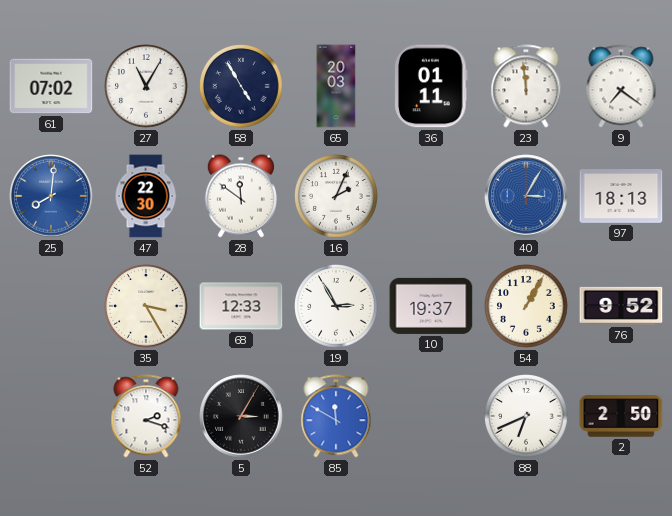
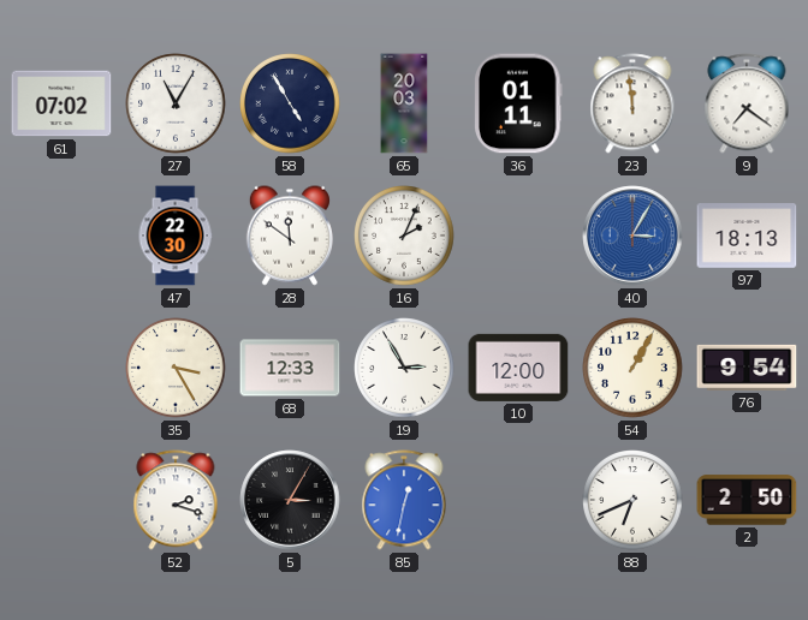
25: 8:01 -> none
10: 19:37 -> 12:00
76: 9:52 -> 9:54
85: 11:50 -> 12:32
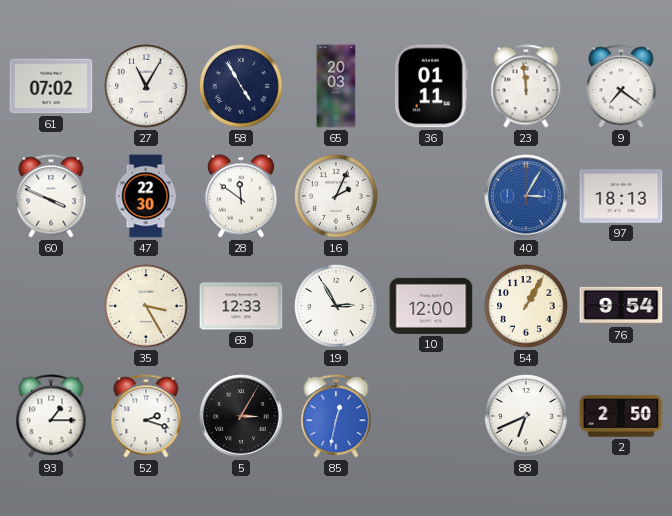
60: none -> 3:49
93: none -> 1:15
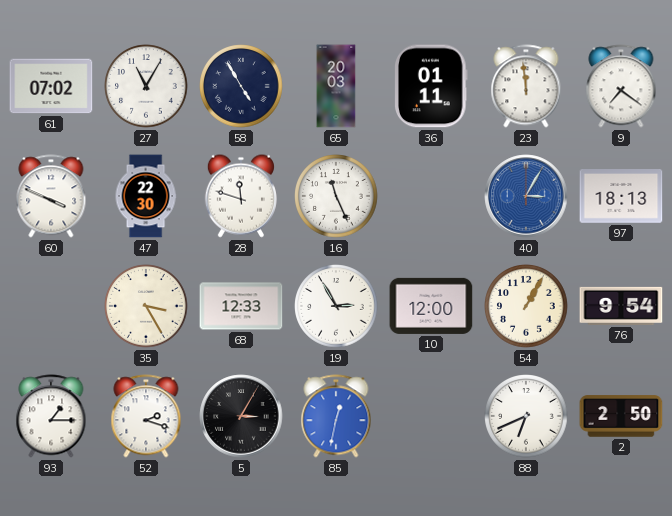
28: 11:51 -> 11:48
16: 2:04 -> 11:26
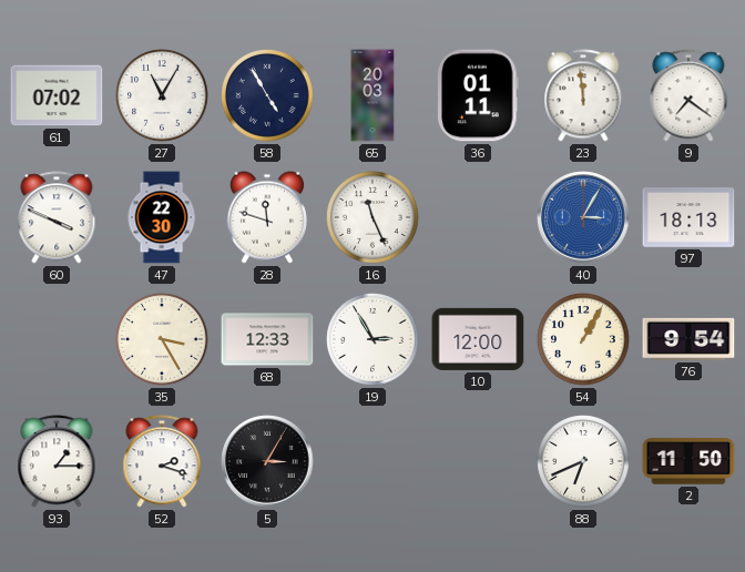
85: 12:32 -> none
2: 2:50 -> 11:50
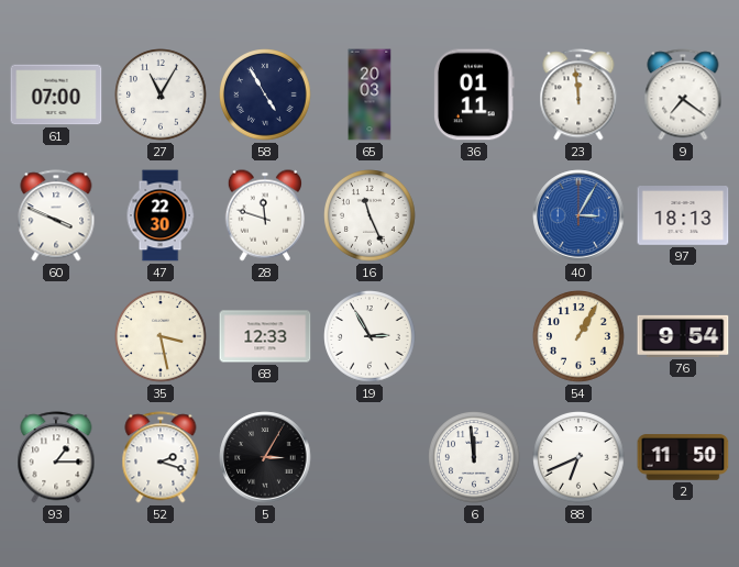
61: 07:02 -> 07:00
35: 3:25 -> 3:28
10: 12:00 -> none
6: none -> 11:59
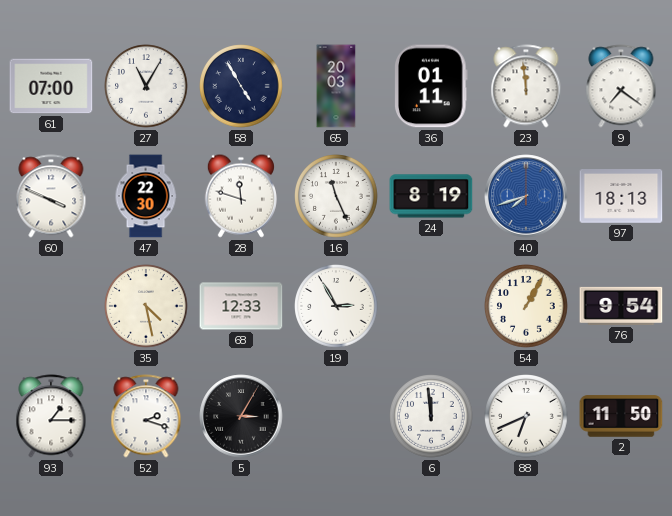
24: none -> 8:19
40: 3:05 -> 7:42
35: 3:28 -> 4:28
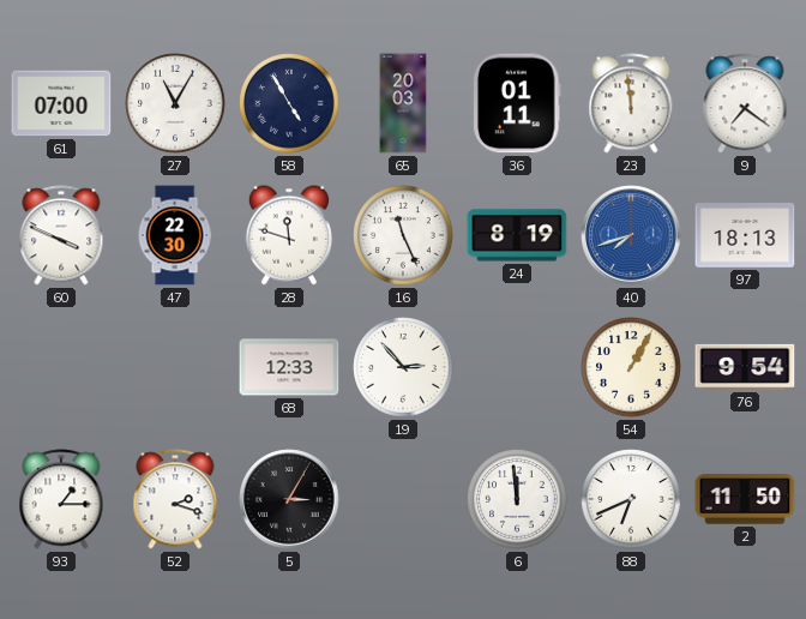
35: 4:28 -> none
19: 2:55 -> 2:53
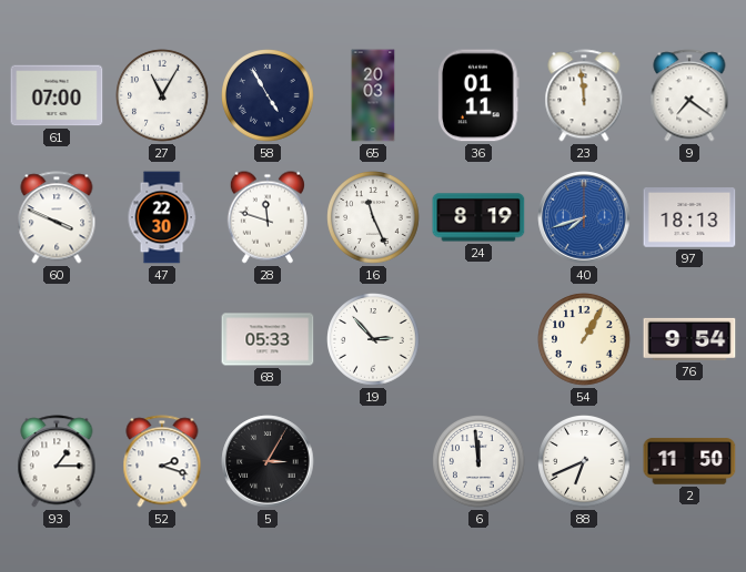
68: 12:33 -> 05:33
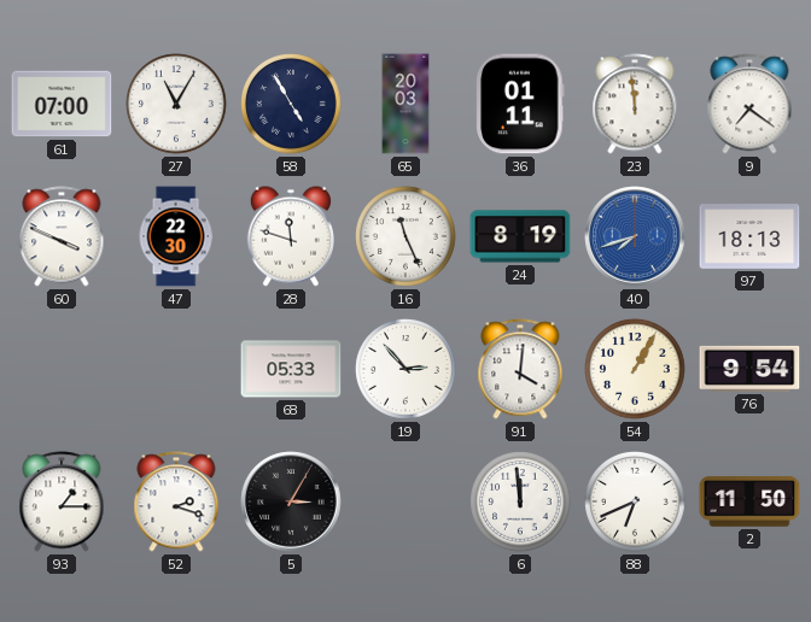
91: none -> 4:01
